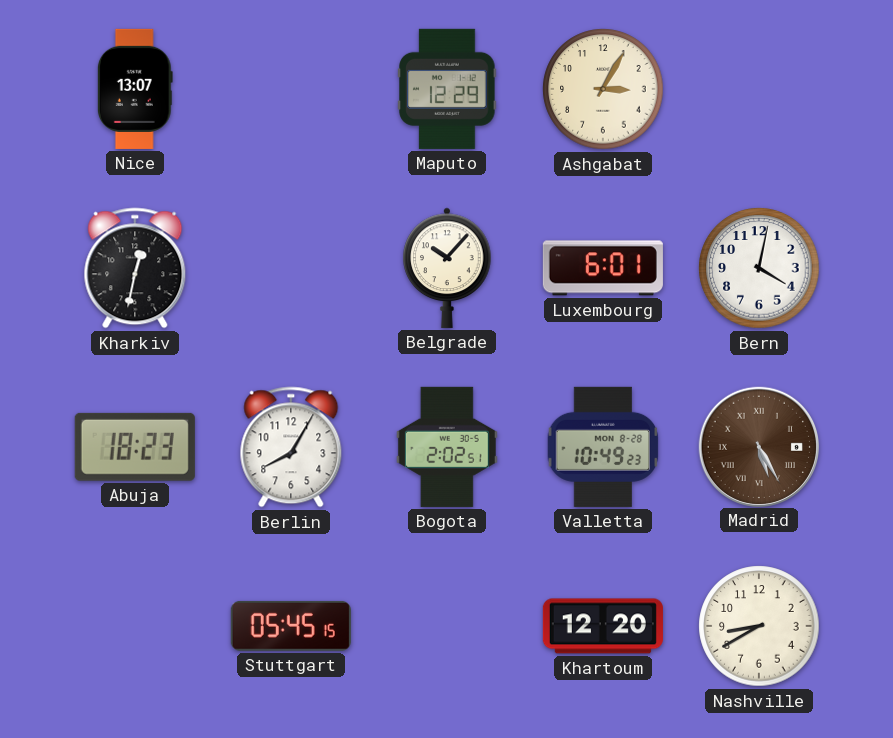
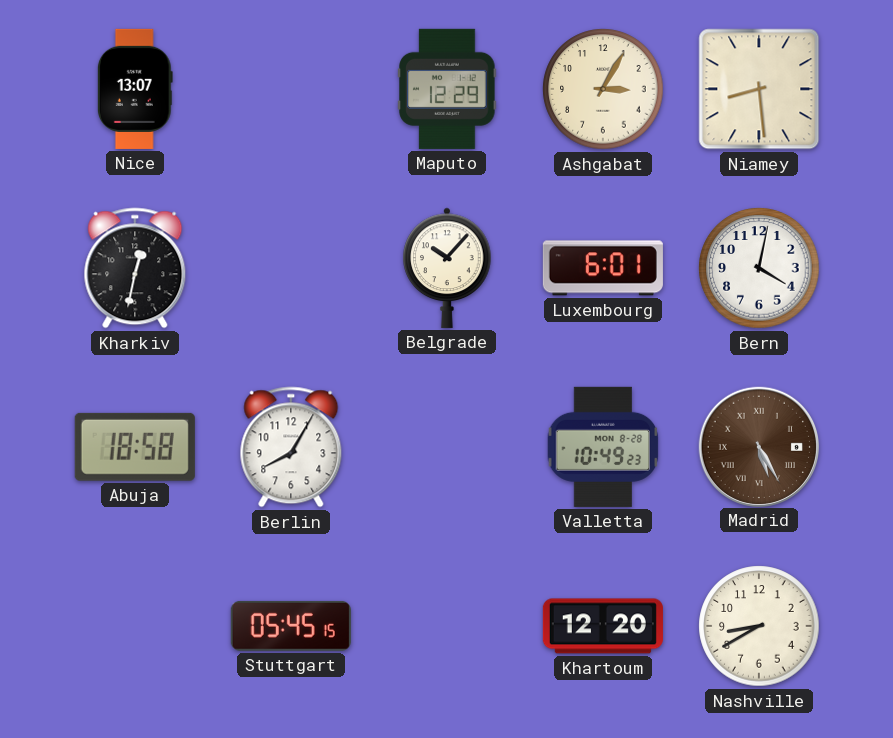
Niamey: none -> 8:29
Abuja: 18:23 -> 18:58
Bogota: 2:02 -> none
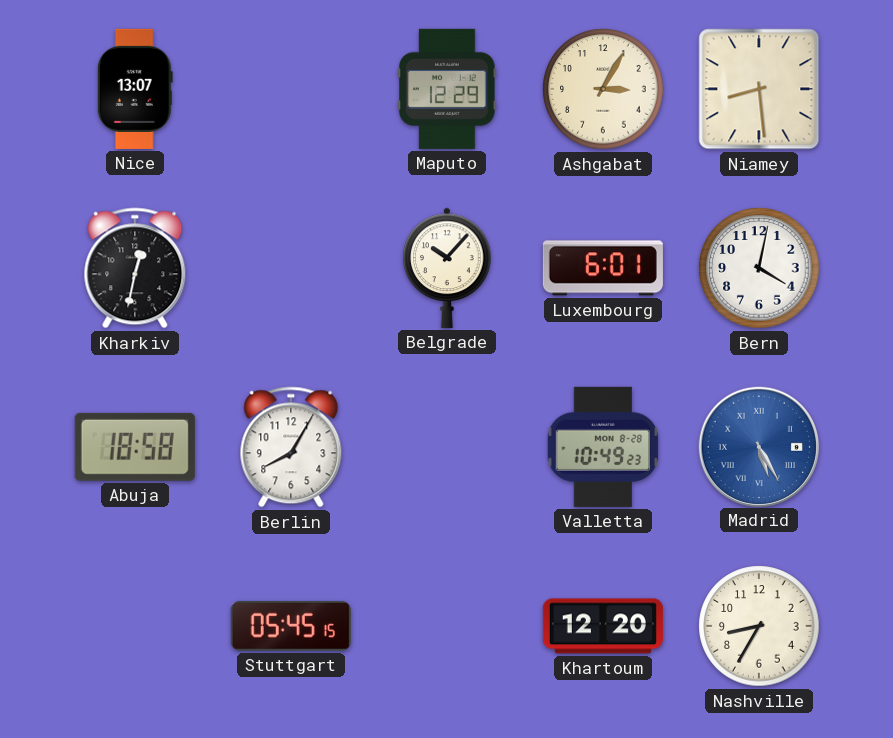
Madrid dial: brown -> blue
Nashville: 8:40 -> 8:35
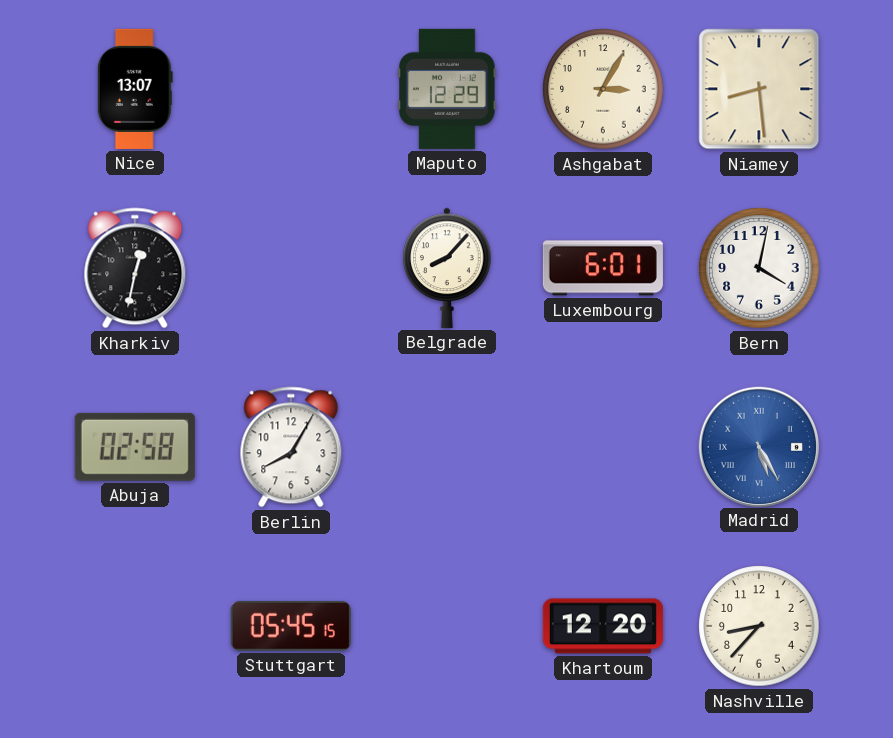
Belgrade: 10:07 -> 8:07
Abuja: 18:58 -> 02:58
Valletta: 10:49 -> none
Nashville: 8:35 -> 8:37
